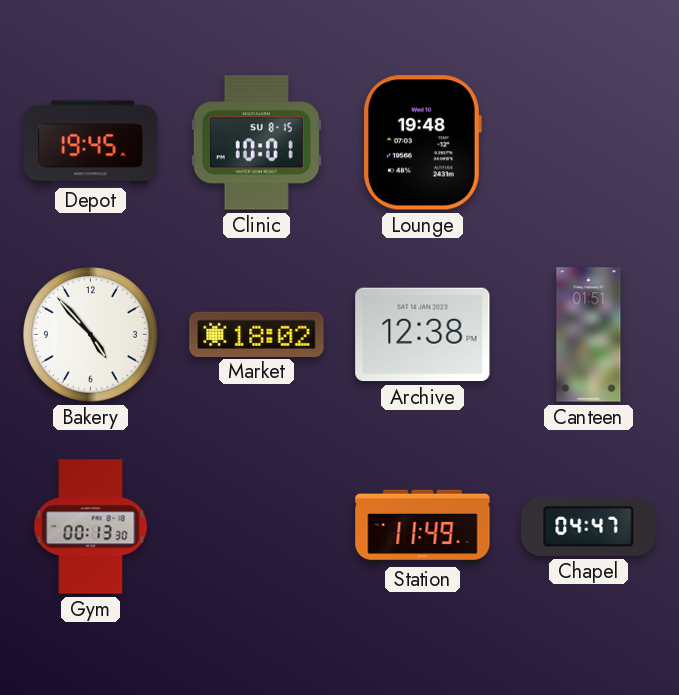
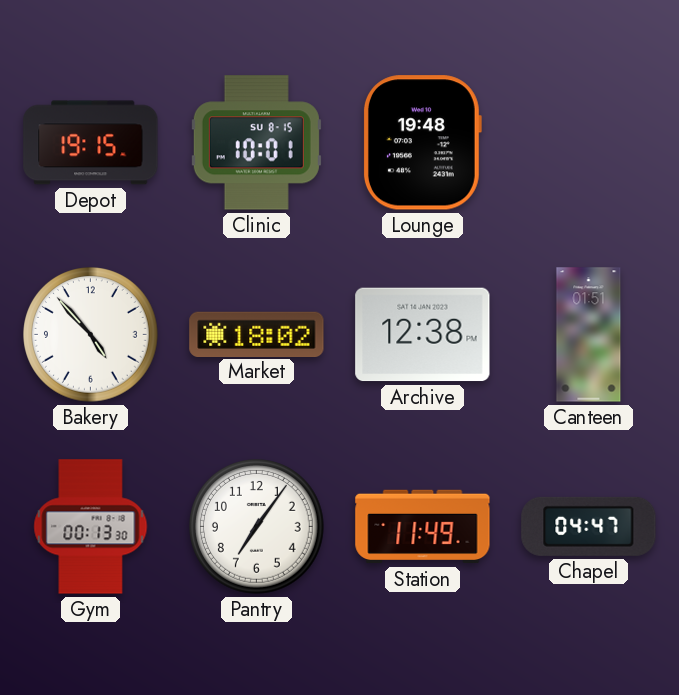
Depot: 19:45 -> 19:15
Pantry: none -> 7:06
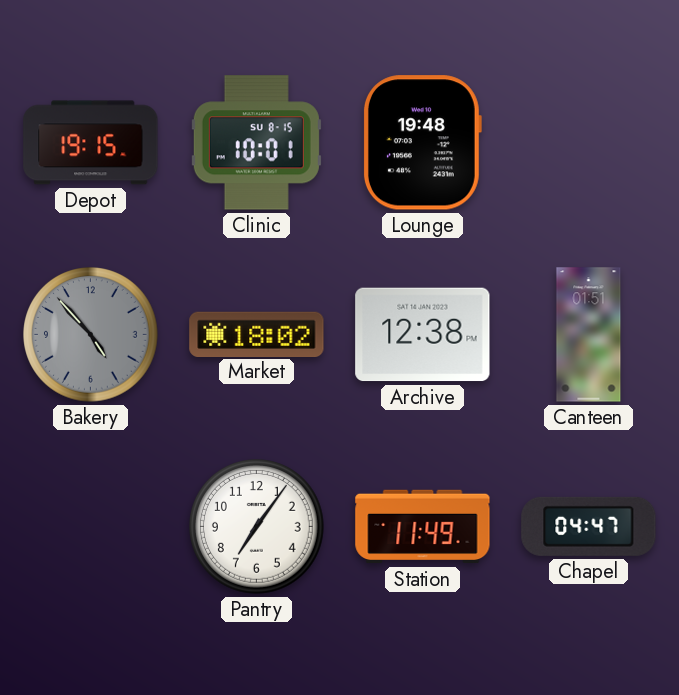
Bakery dial: white -> grey
Gym: 00:13 -> none
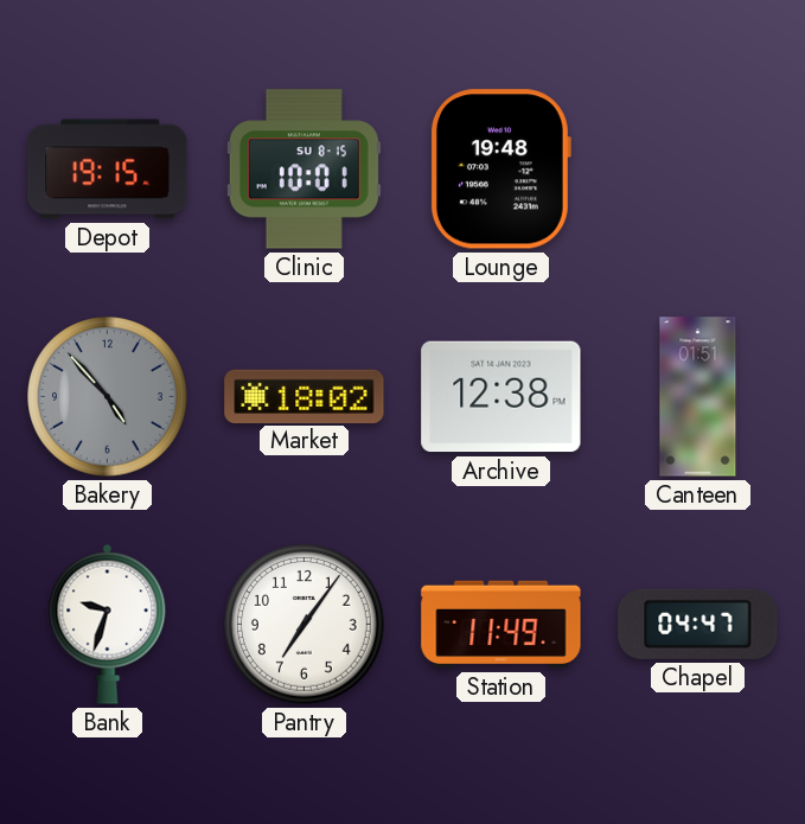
Bank: none -> 9:33
